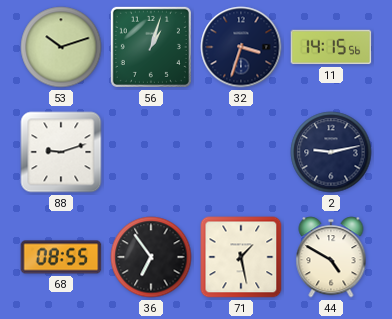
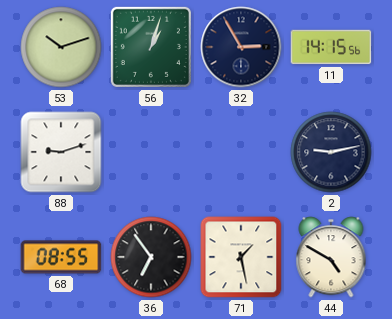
32: 3:33 -> 2:55
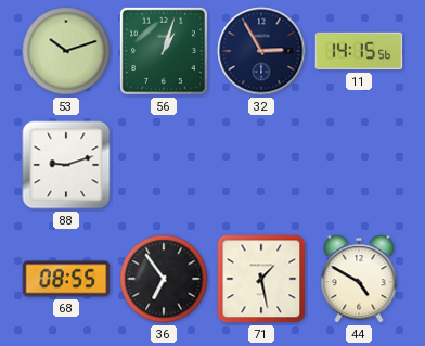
2: 9:13 -> none
